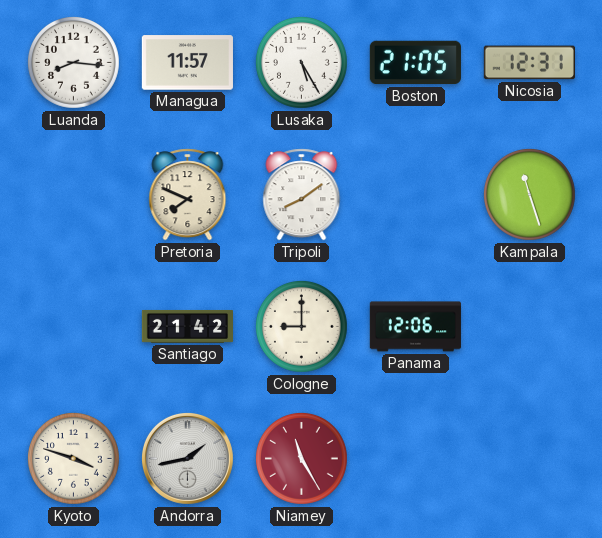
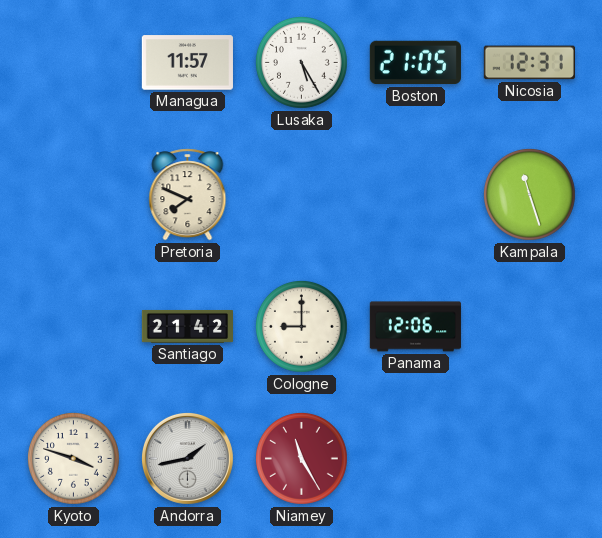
Luanda: 8:16 -> none
Tripoli: 8:09 -> none
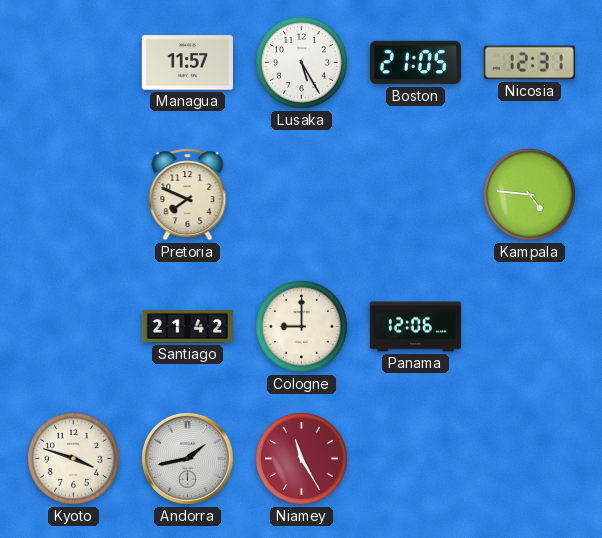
Kampala: 11:27 -> 4:46
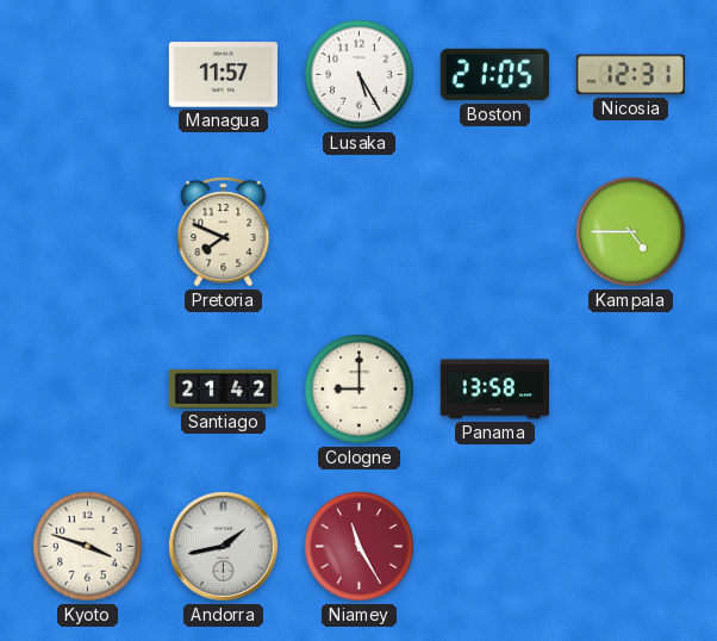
Kampala: 4:46 -> 4:45
Panama: 12:06 -> 13:58
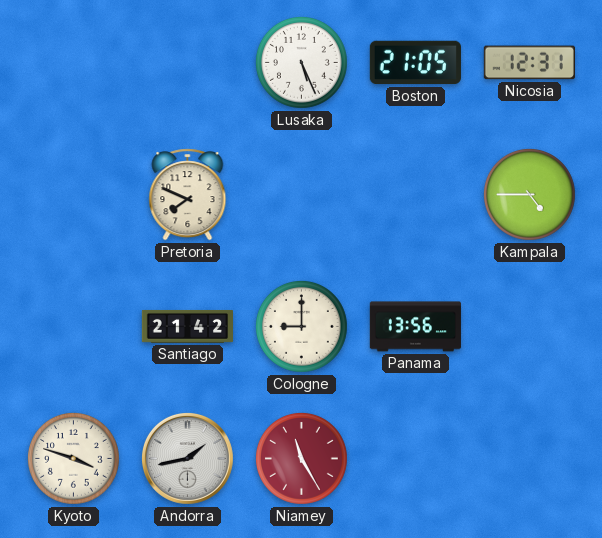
Managua: 11:57 -> none
Lusaka: 5:25 -> 5:26
Panama: 13:58 -> 13:56
